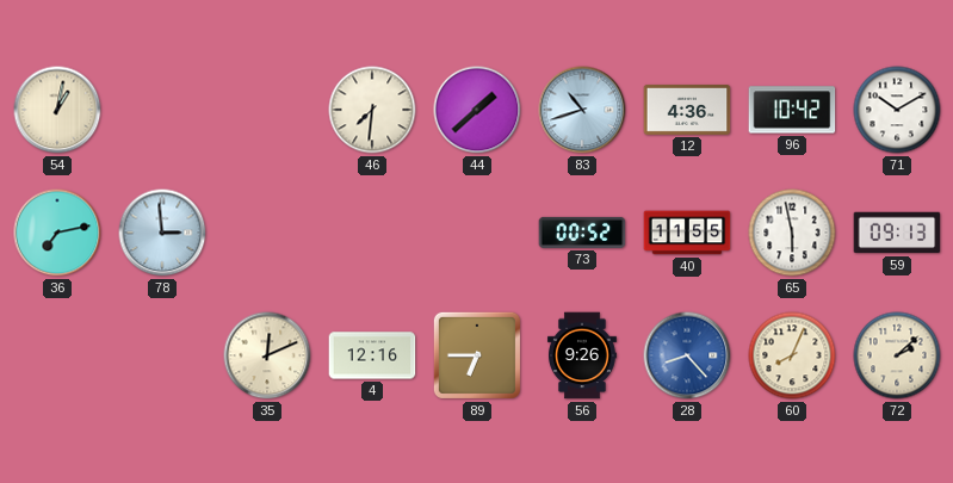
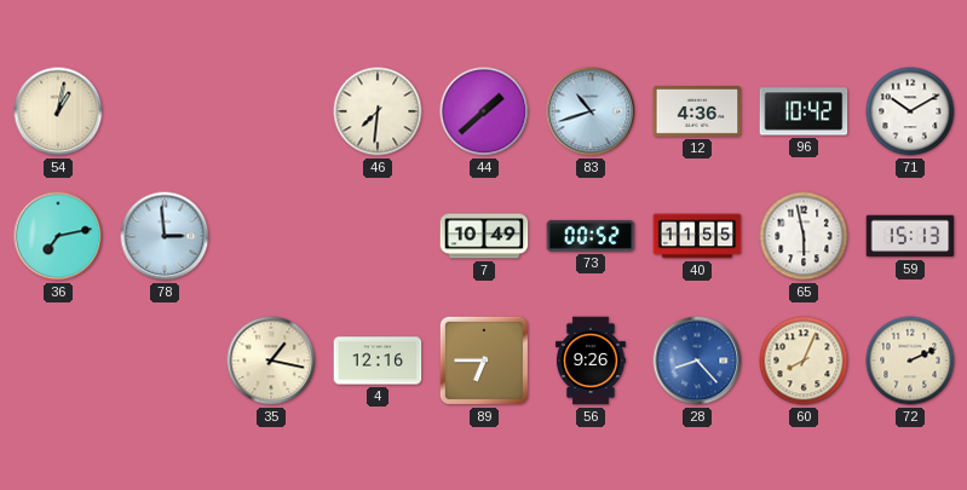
7: none -> 10:49
59: 09:13 -> 15:13
35: 12:11 -> 1:17
72: 2:08 -> 2:11
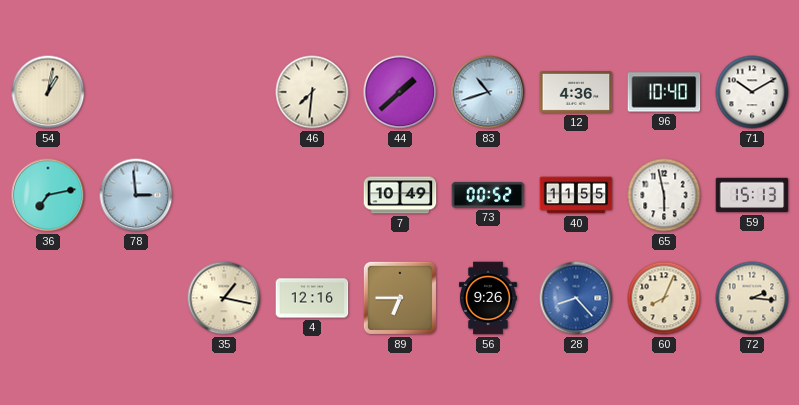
96: 10:42 -> 10:40
72: 2:11 -> 2:16
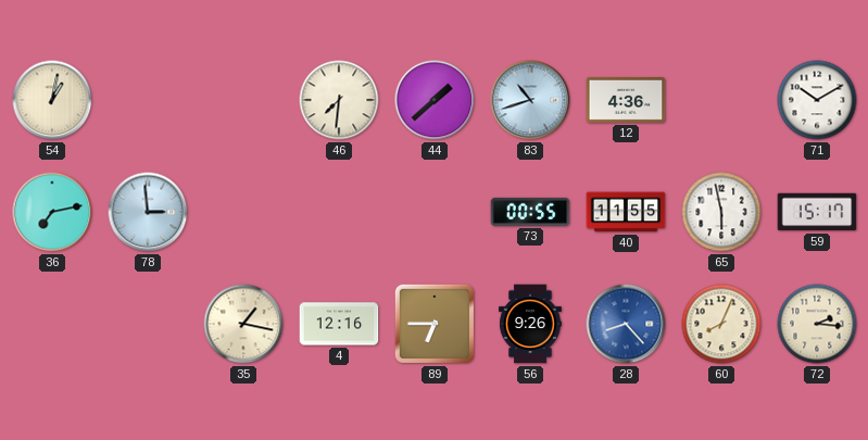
96: 10:40 -> none
7: 10:49 -> none
73: 00:52 -> 00:55
59: 15:13 -> 15:17
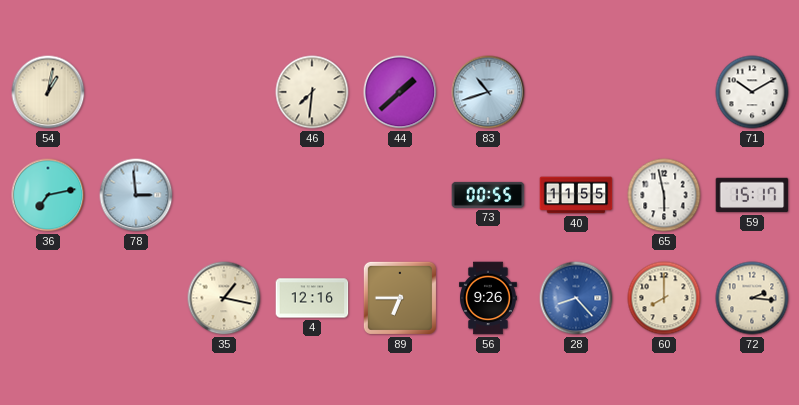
12: 4:36 -> none
60: 8:04 -> 8:00
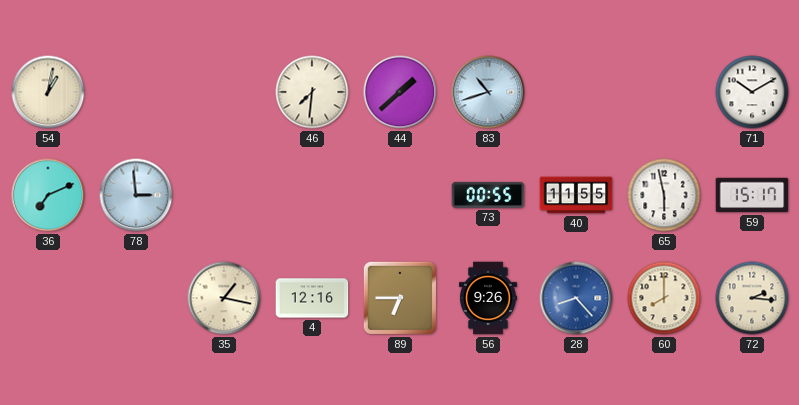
36: 7:13 -> 7:11
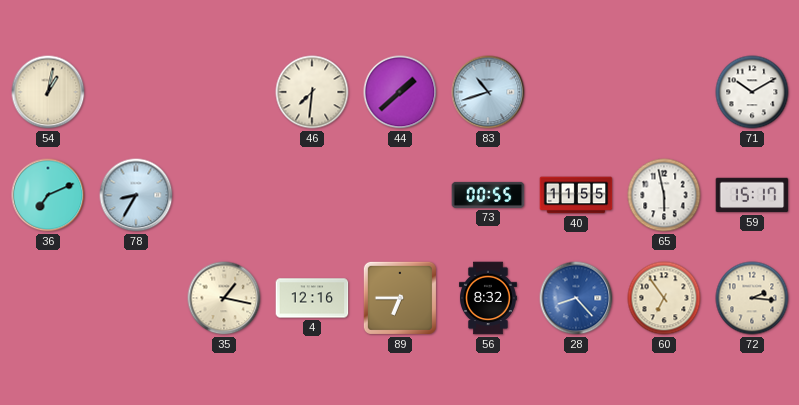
78: 2:59 -> 8:35
56: 9:26 -> 8:32
60: 8:00 -> 6:54
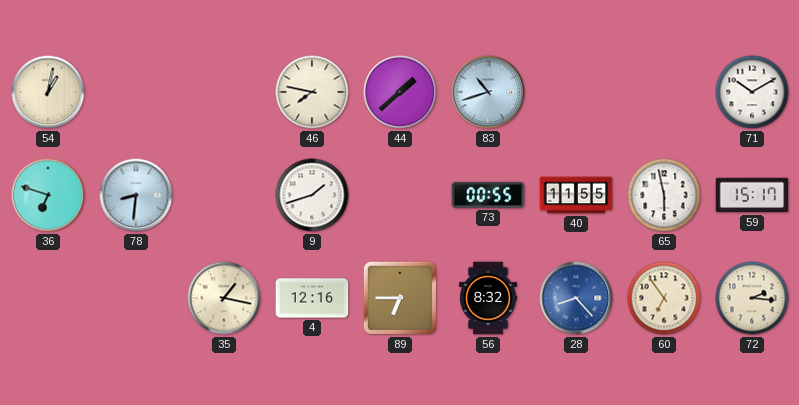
46: 7:31 -> 7:47
36: 7:11 -> 6:48
78: 8:35 -> 8:31
9: none -> 1:42
